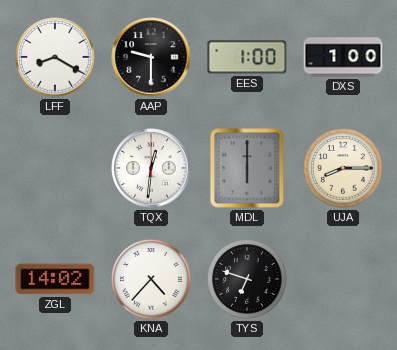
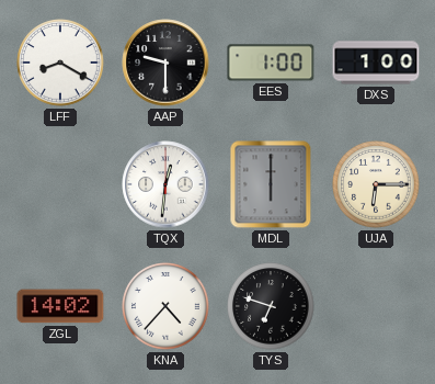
UJA: 8:15 -> 6:15
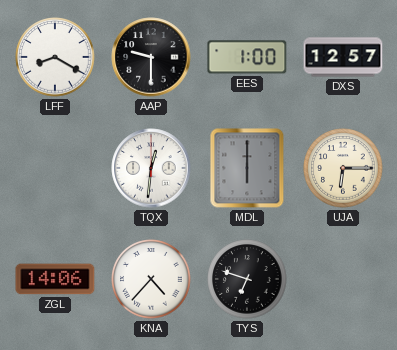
DXS: 1:00 -> 12:57
ZGL: 14:02 -> 14:06
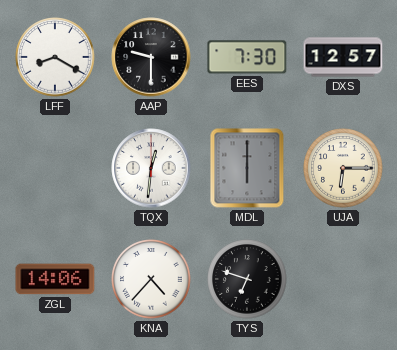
EES: 1:00 -> 7:30
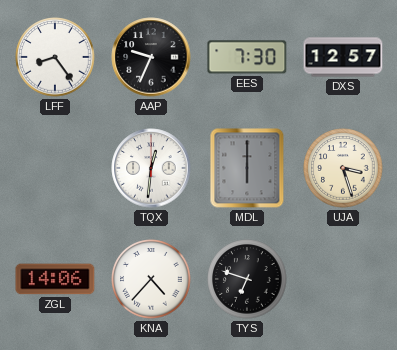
LFF: 8:20 -> 8:24
AAP: 9:30 -> 9:34
UJA: 6:15 -> 3:27
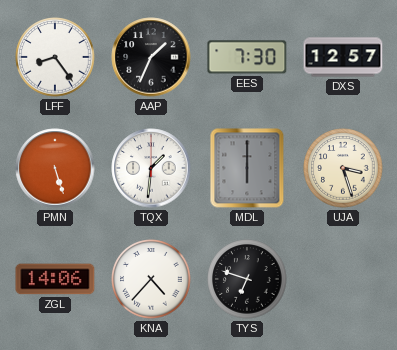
AAP: 9:34 -> 1:34
PMN: none -> 5:27
TQX: 12:31 -> 1:31
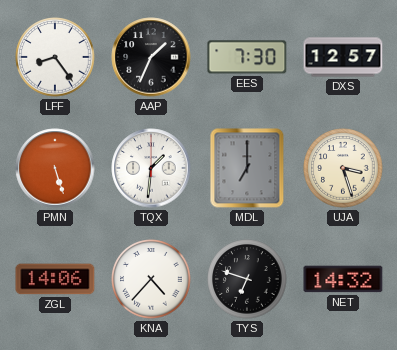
MDL: 6:00 -> 7:00
NET: none -> 14:32
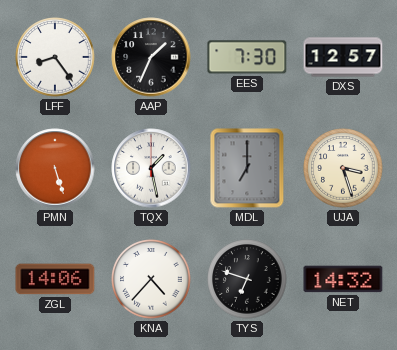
TQX: 1:31 -> 1:28
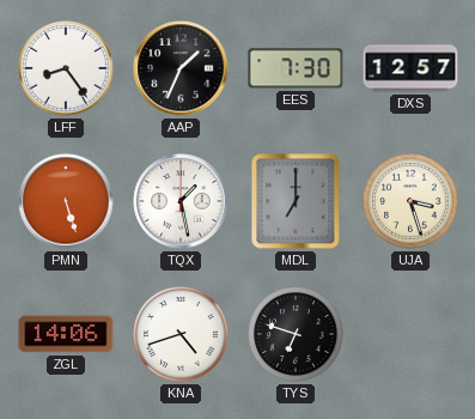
KNA: 4:37 -> 4:42
NET: 14:32 -> none
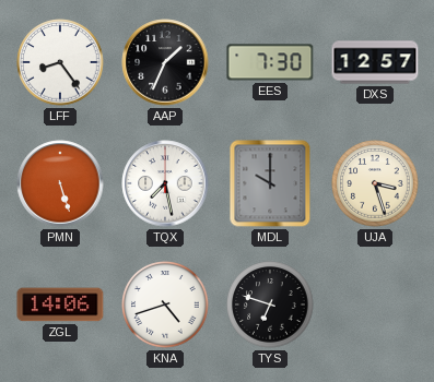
TQX: 1:28 -> 7:28
MDL: 7:00 -> 10:00
